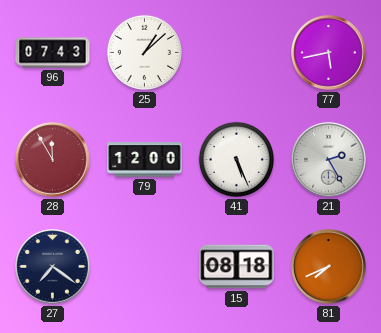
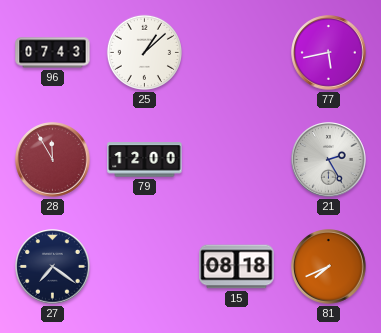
41: 5:26 -> none
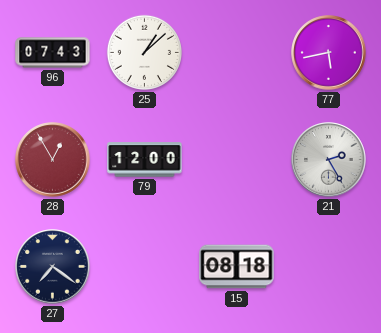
28: 11:55 -> 12:55
81: 7:41 -> none
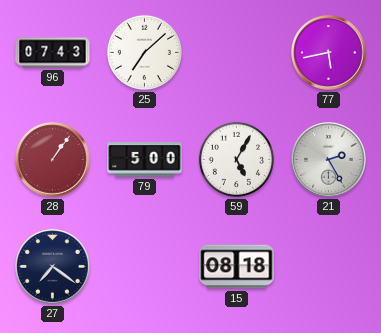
25: 1:08 -> 7:08
28: 12:55 -> 1:06
79: 12:00 -> 5:00
59: none -> 5:05
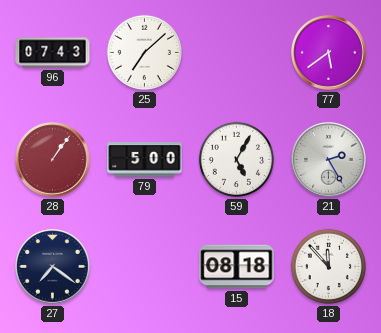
77: 5:43 -> 5:39
18: none -> 11:53
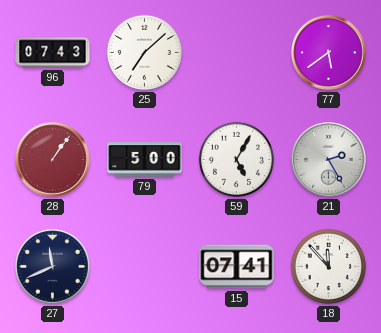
27: 7:21 -> 11:41
15: 08:18 -> 07:41
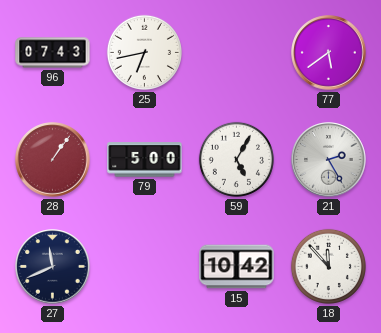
25: 7:08 -> 6:43
15: 07:41 -> 10:42
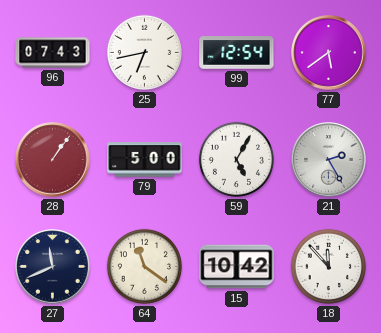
99: none -> 12:54
64: none -> 11:21
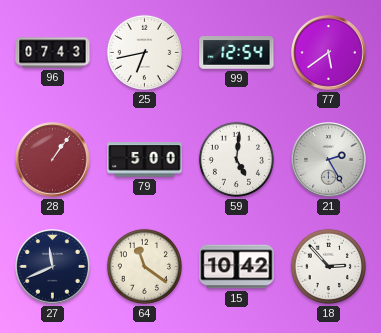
59: 5:05 -> 5:01
18: 11:53 -> 2:53
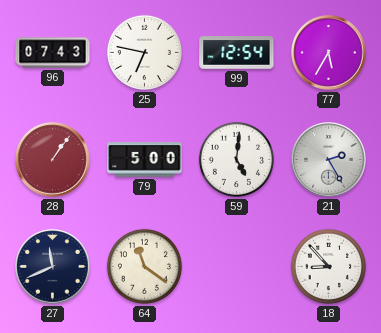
25: 6:43 -> 6:47
77: 5:39 -> 5:35
15: 10:42 -> none
18: 2:53 -> 8:53
